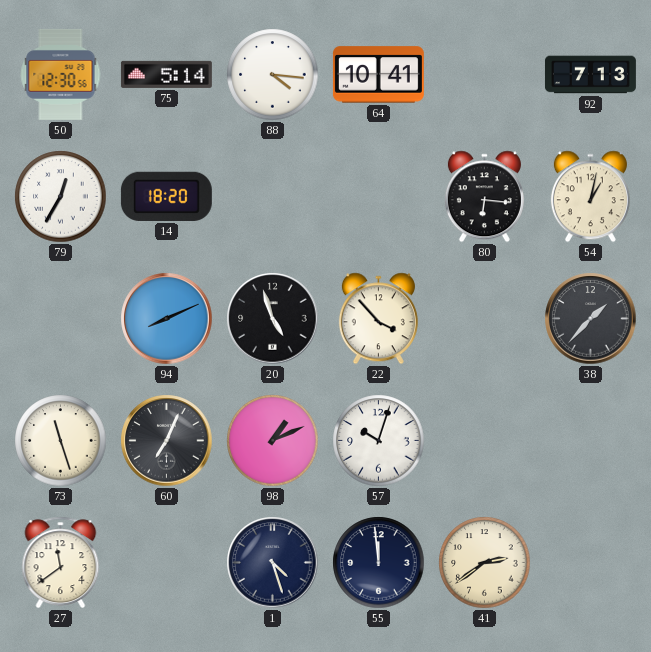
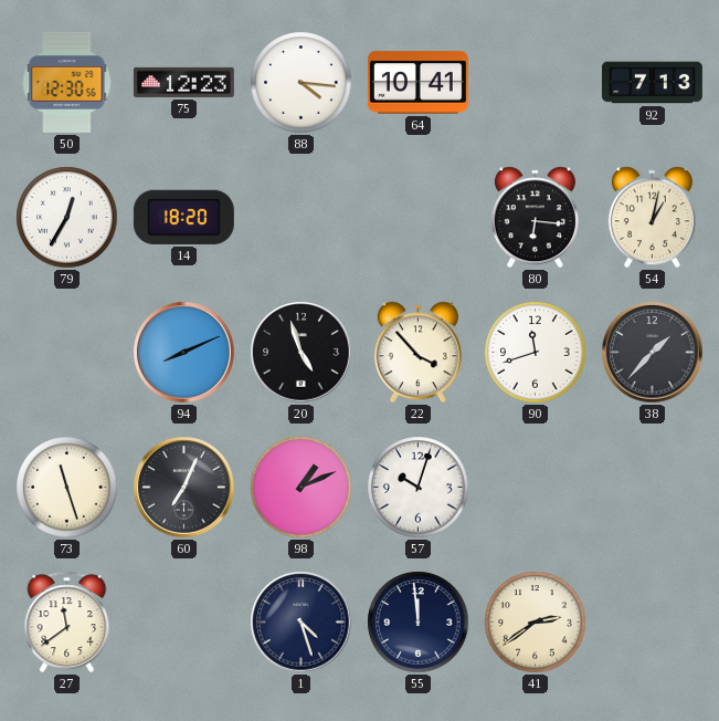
75: 5:14 -> 12:23
90: none -> 11:42
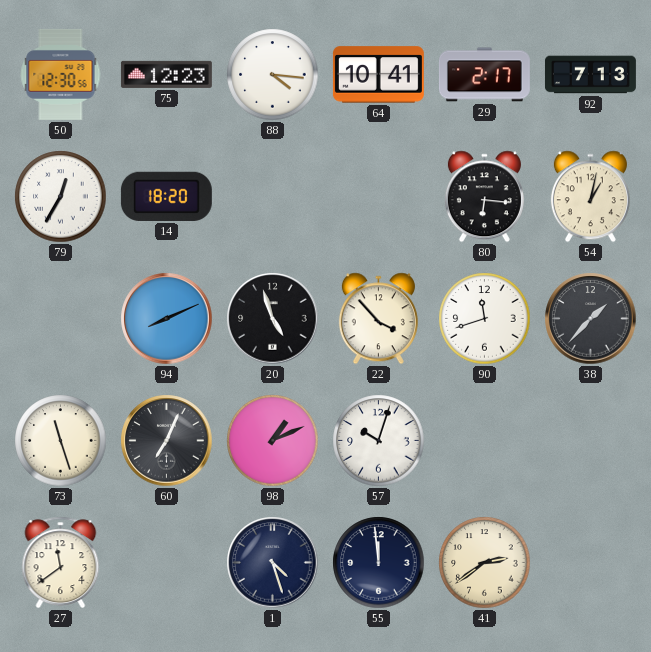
29: none -> 2:17
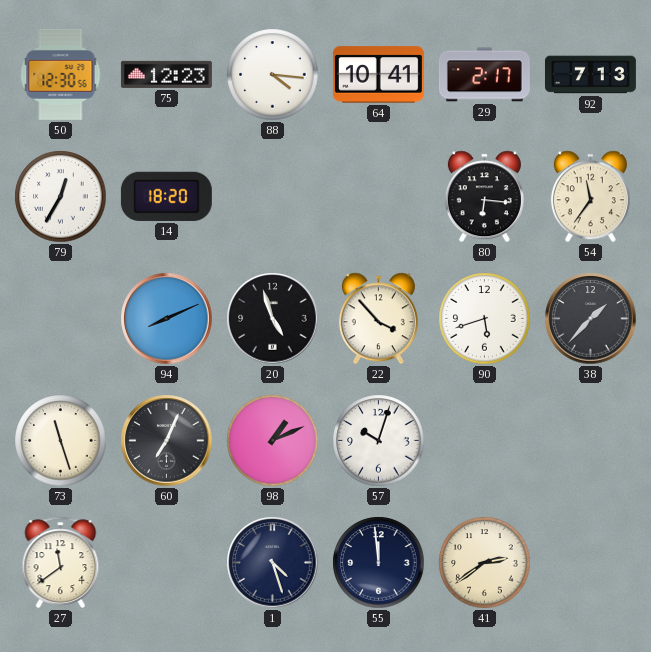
54: 1:02 -> 11:36
90: 11:42 -> 5:42
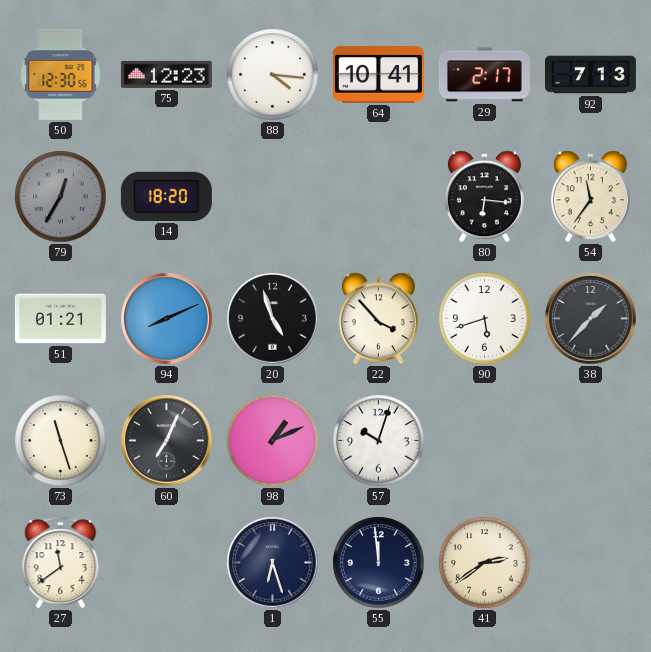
79 dial: white -> grey
51: none -> 01:21
1: 4:27 -> 6:27
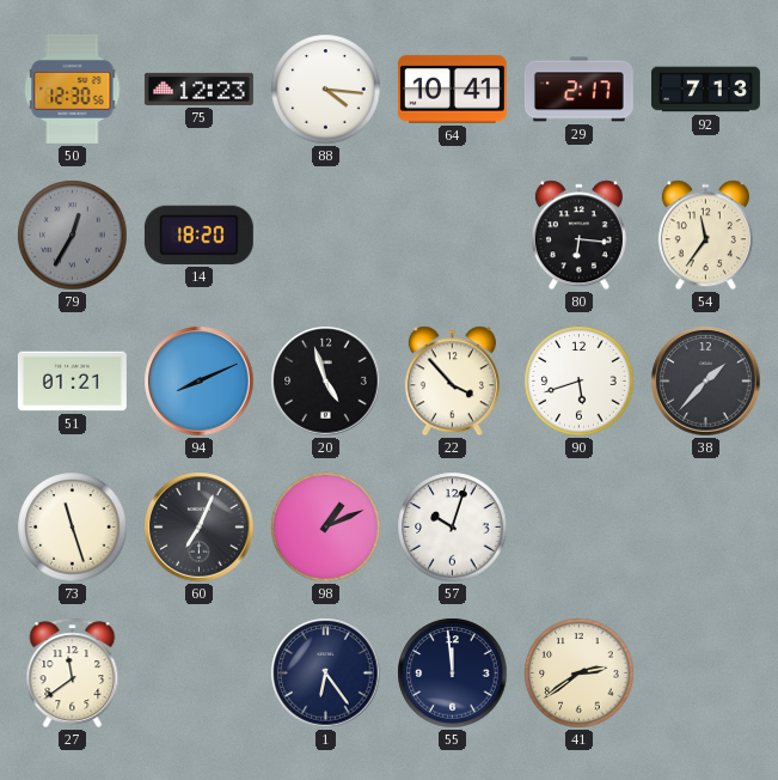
1: 6:27 -> 6:24
